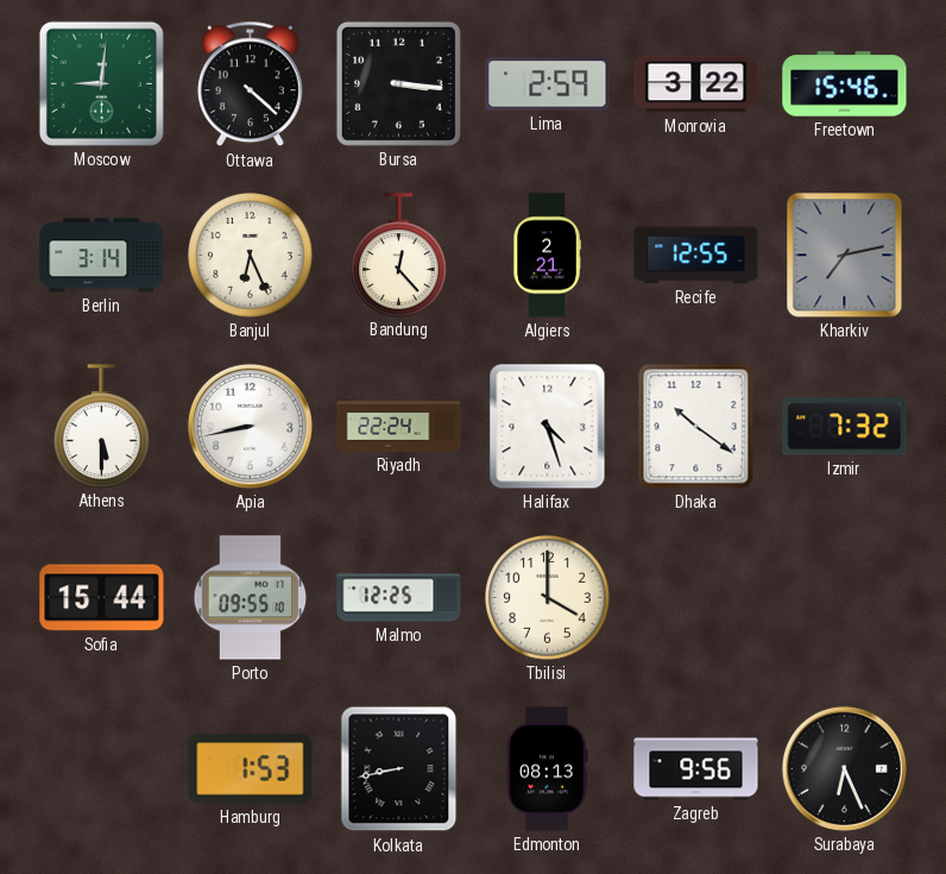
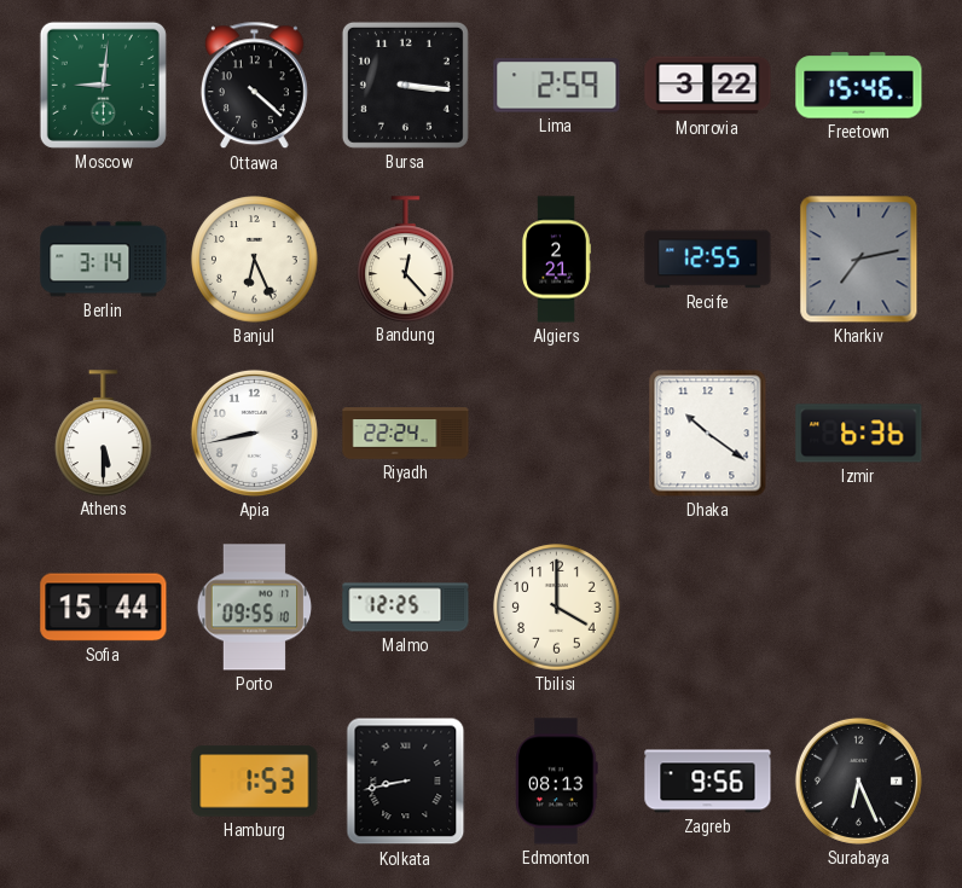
Halifax: 4:27 -> none
Izmir: 7:32 -> 6:36
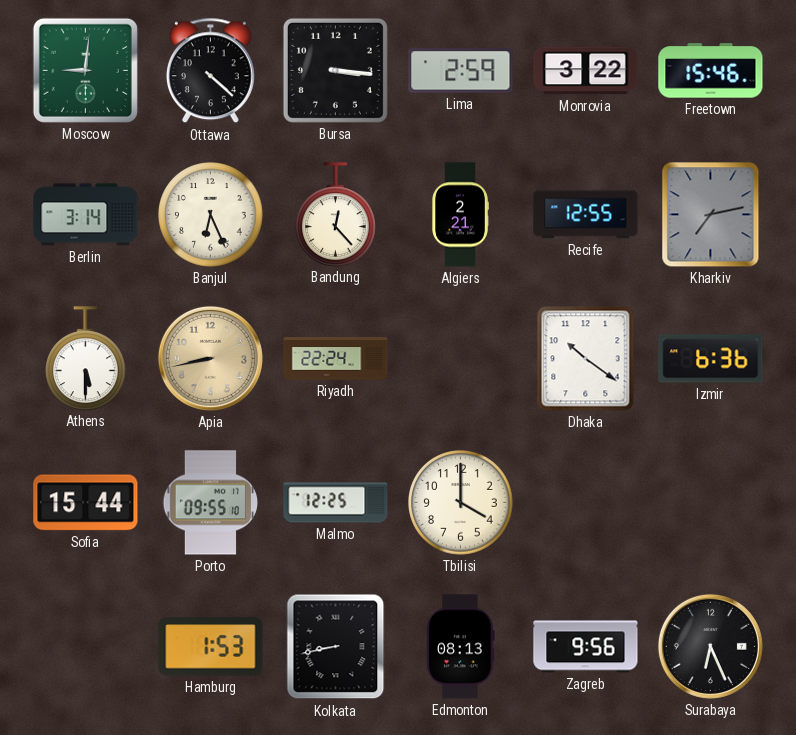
Apia dial: white -> champagne
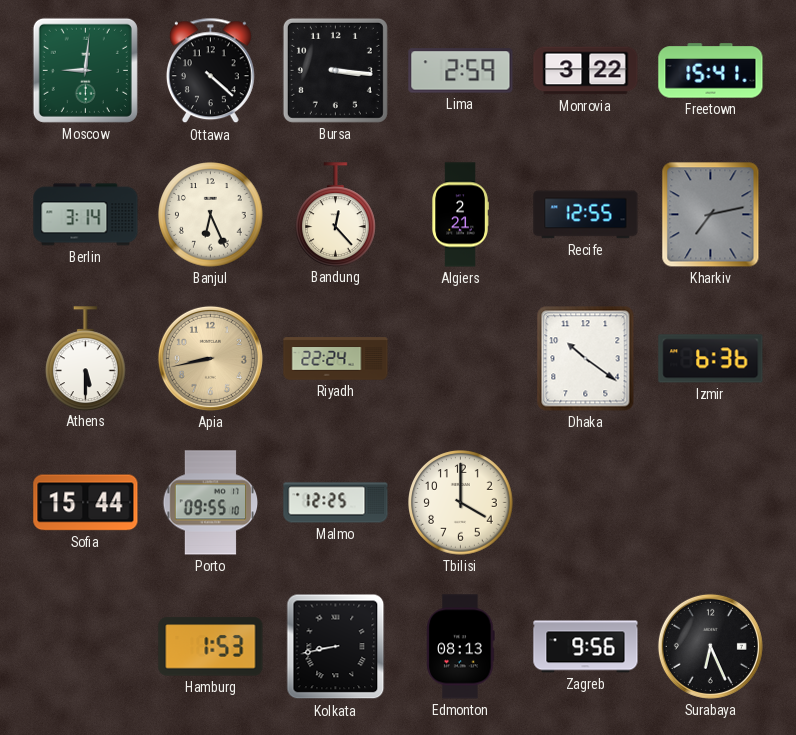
Freetown: 15:46 -> 15:41
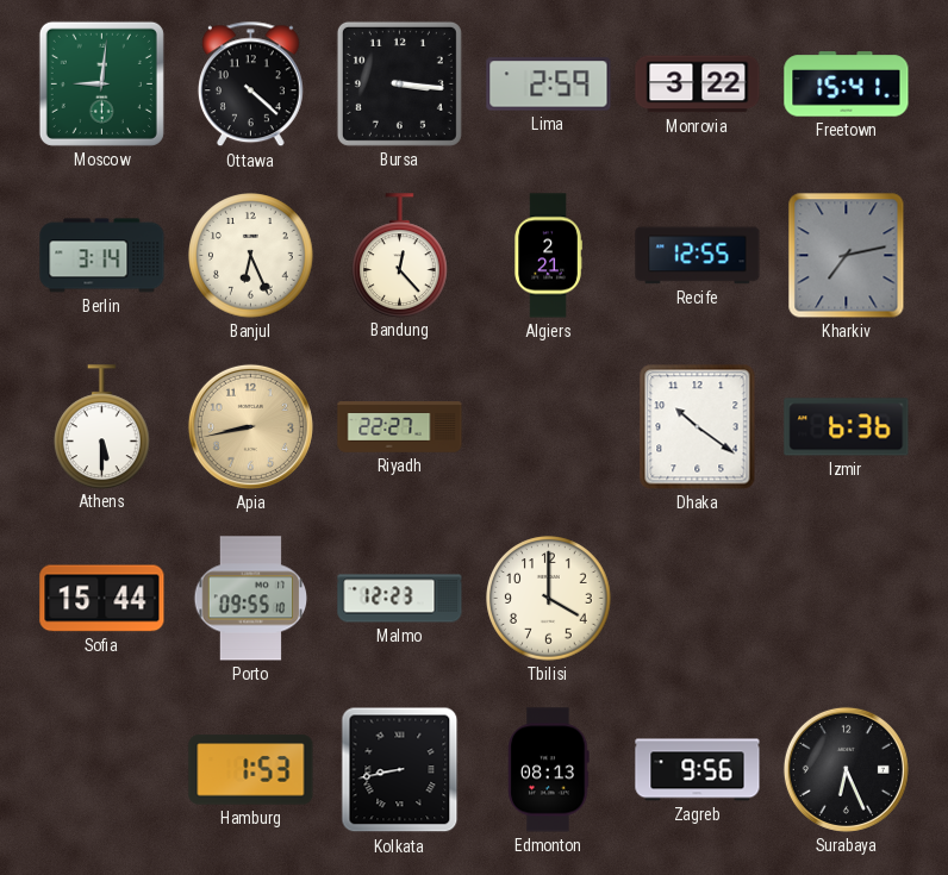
Riyadh: 22:24 -> 22:27
Malmo: 12:25 -> 12:23
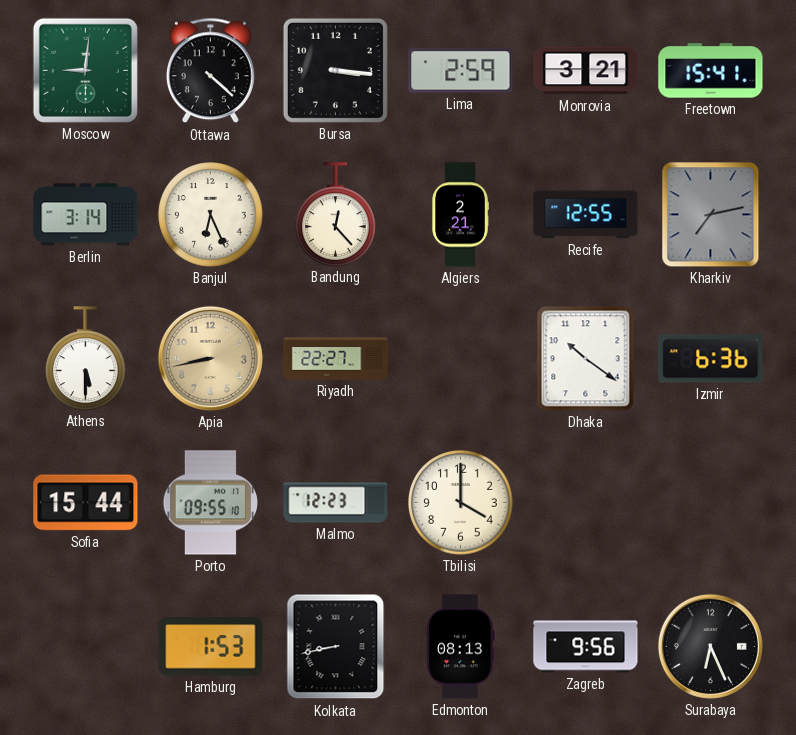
Monrovia: 3:22 -> 3:21
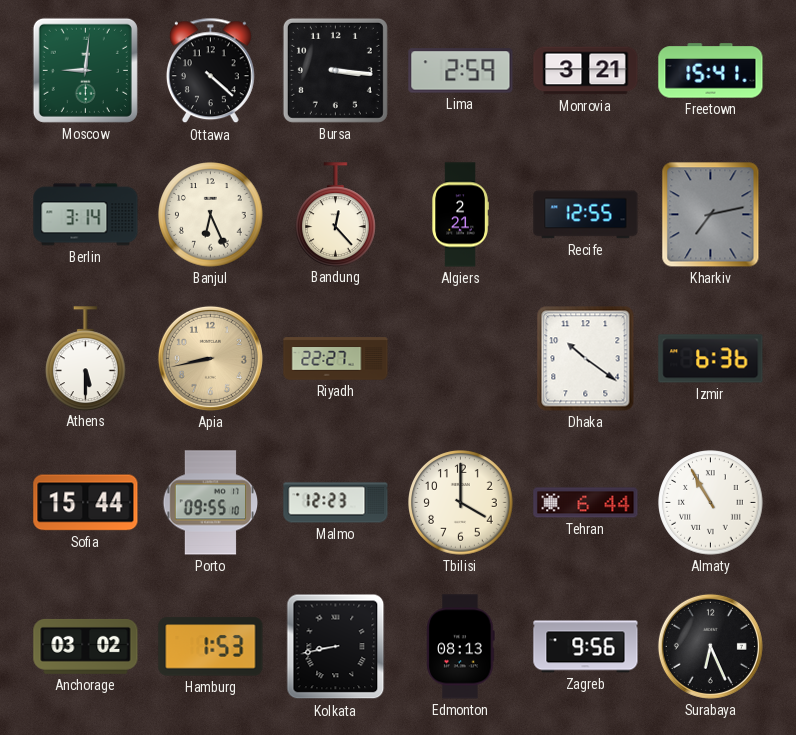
Tehran: none -> 6:44
Almaty: none -> 10:55
Anchorage: none -> 03:02
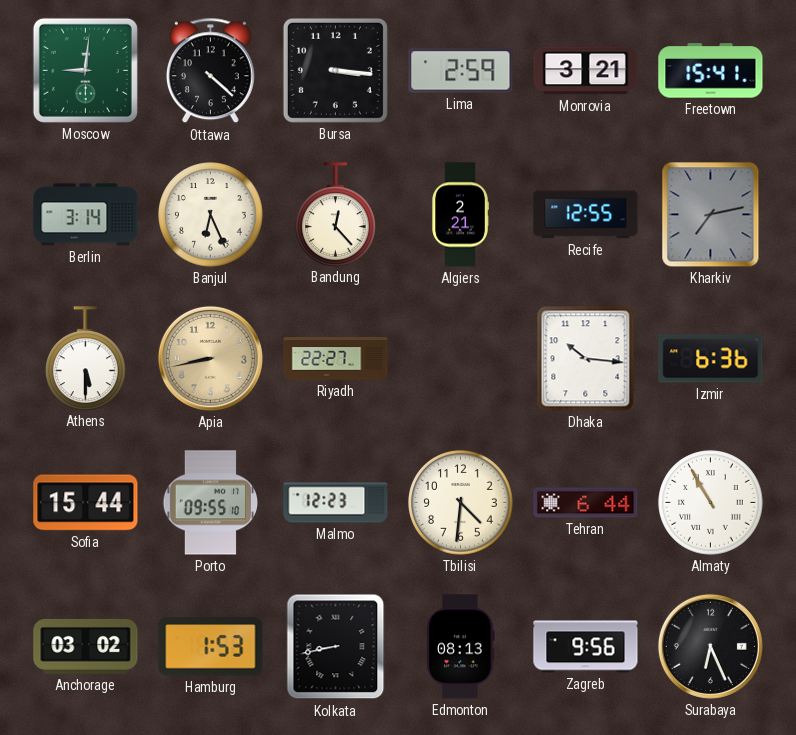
Dhaka: 10:21 -> 10:16
Tbilisi: 4:00 -> 4:31
